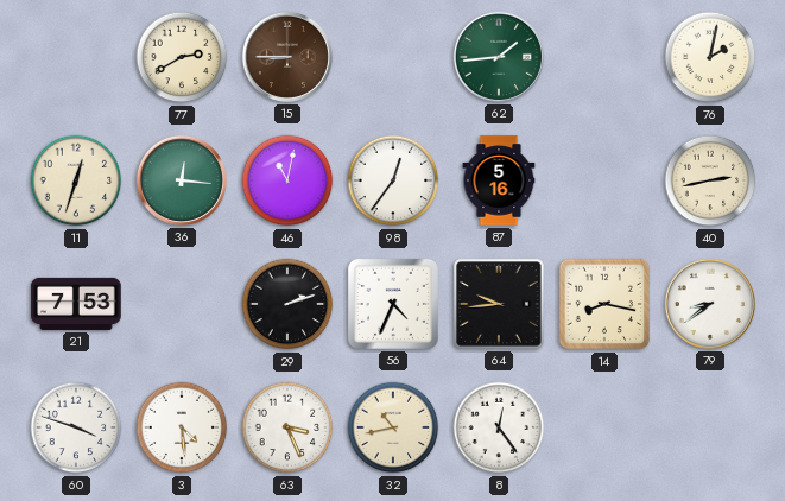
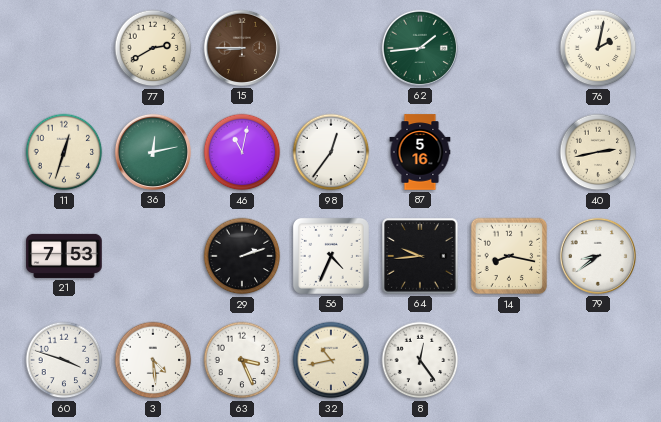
36: 12:16 -> 12:13
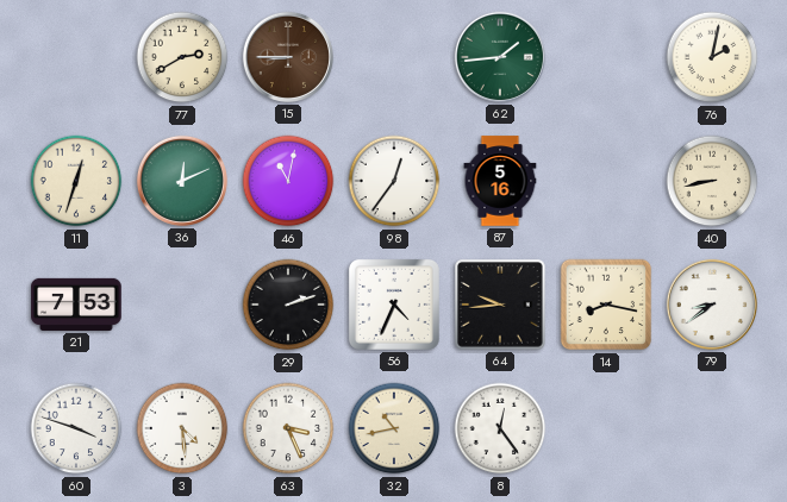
36: 12:13 -> 12:11
40: 2:43 -> 8:43
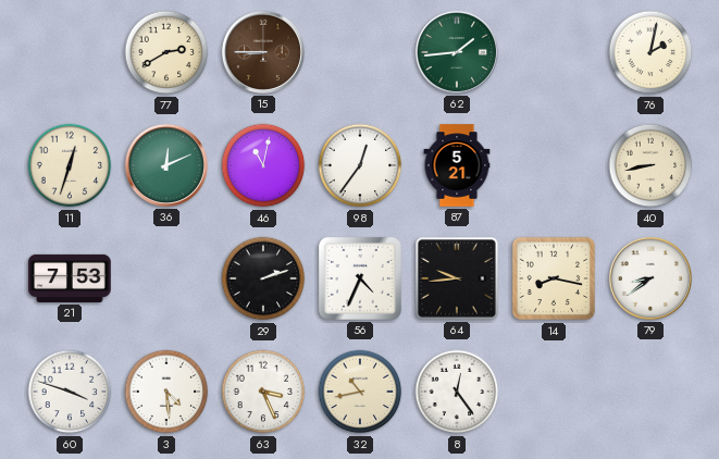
87: 5:16 -> 5:21
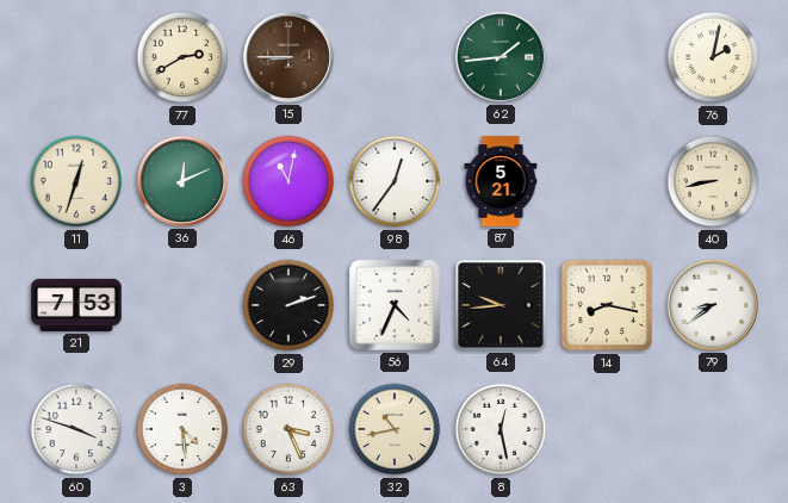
8: 12:24 -> 12:28
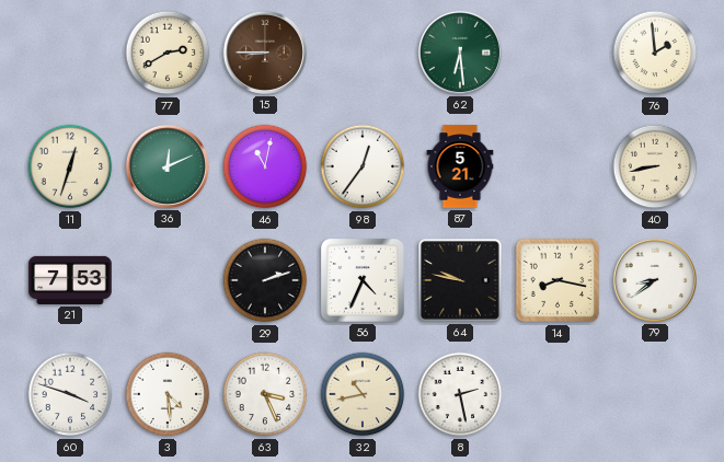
62: 1:44 -> 6:29
76: 2:02 -> 1:59
64: 9:44 -> 9:47
8: 12:28 -> 2:28
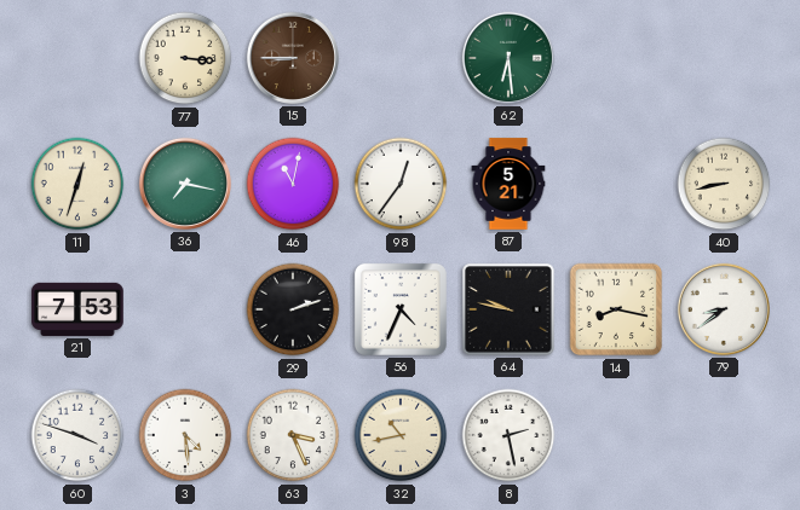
77: 2:40 -> 3:16
76: 1:59 -> none
36: 12:11 -> 7:17
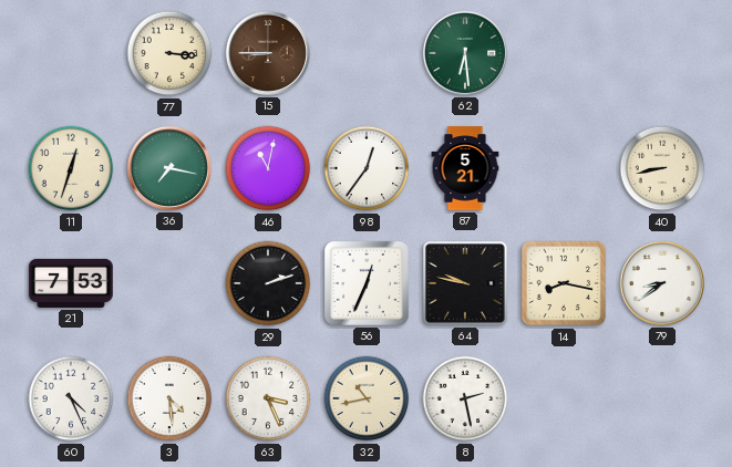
56: 4:34 -> 12:34
60: 3:48 -> 4:26
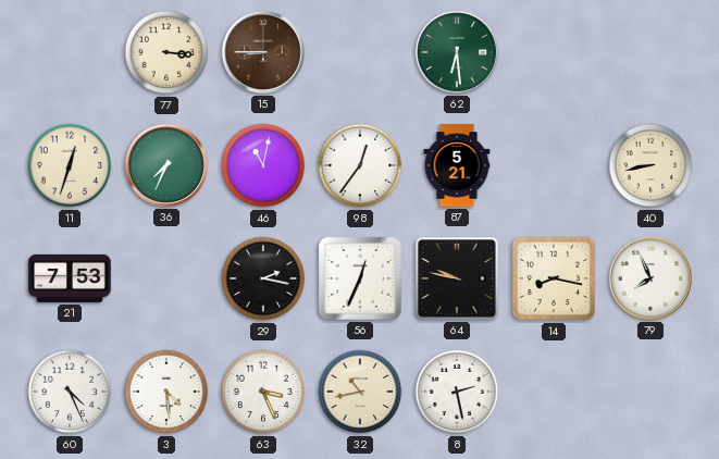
36: 7:17 -> 7:34
29: 2:12 -> 2:17
79: 8:39 -> 7:56
